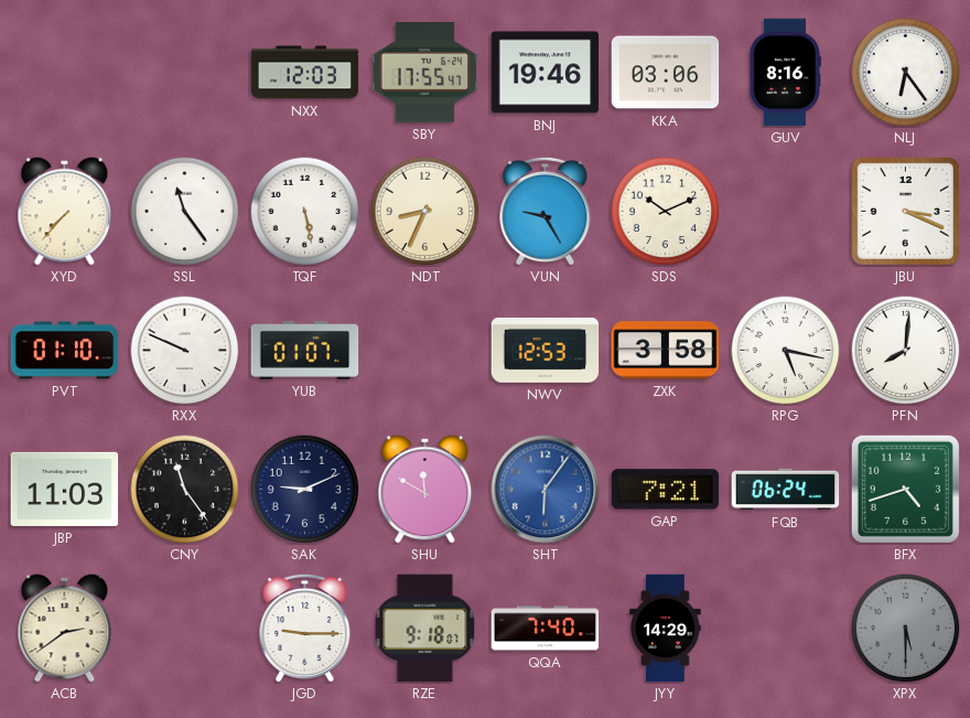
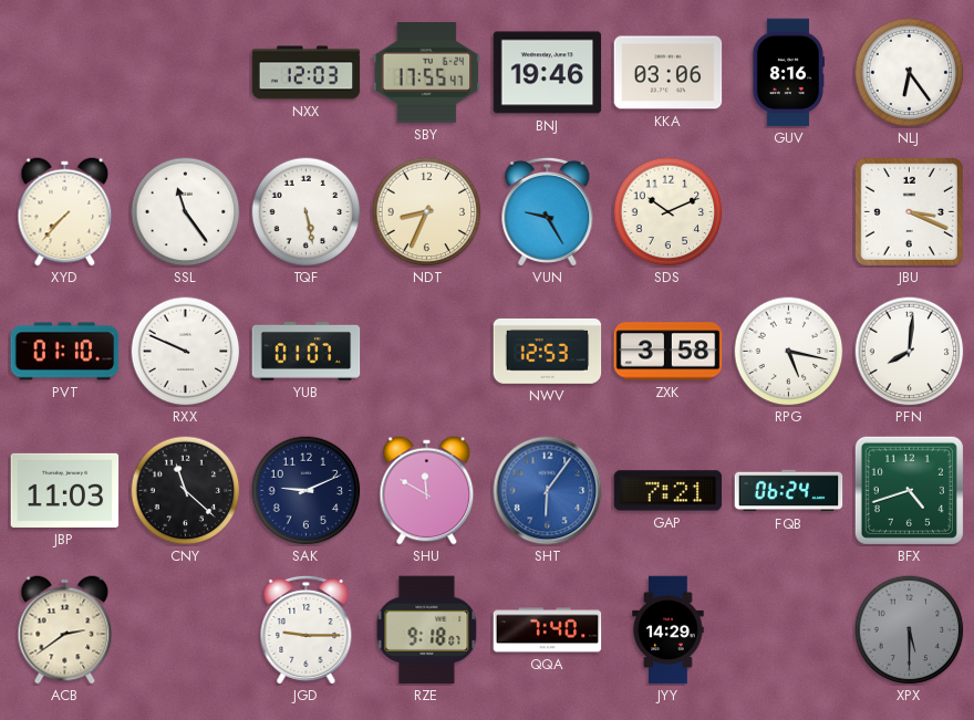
CNY: 11:24 -> 11:22
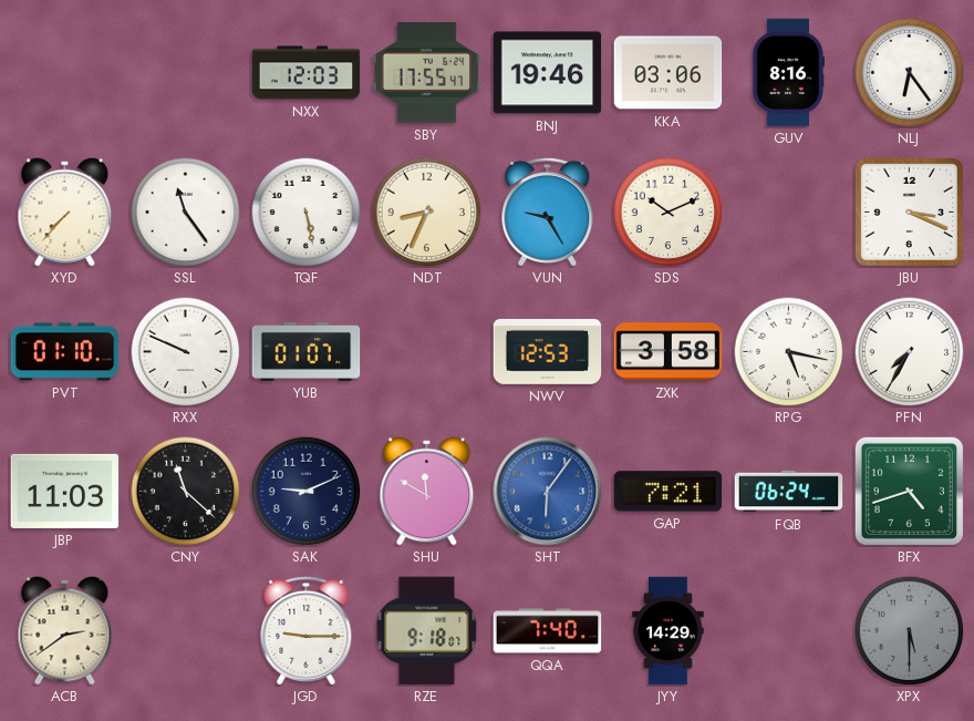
PFN: 8:01 -> 7:35
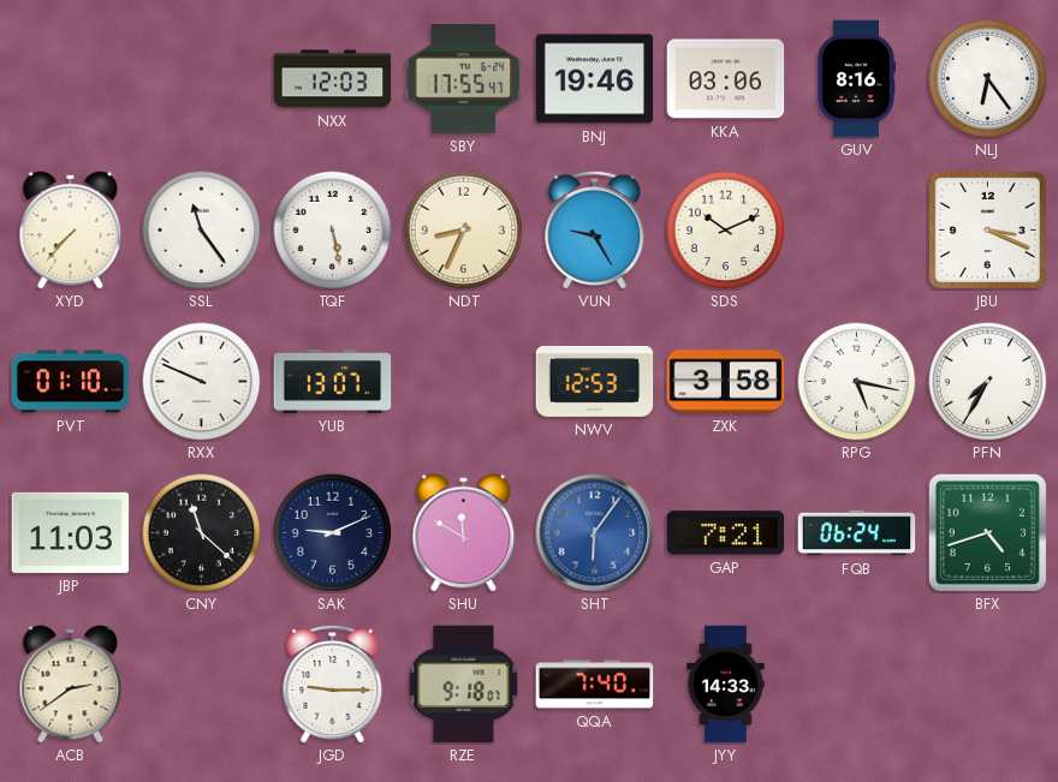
YUB: 01:07 -> 13:07
JYY: 14:29 -> 14:33
XPX: 5:30 -> none
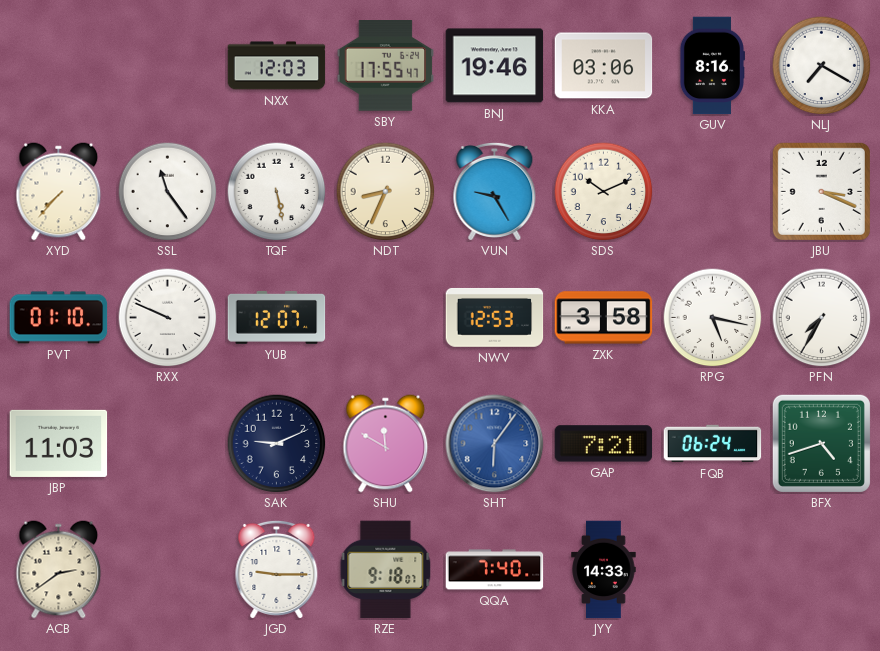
NLJ: 6:24 -> 7:20
YUB: 13:07 -> 12:07
CNY: 11:22 -> none
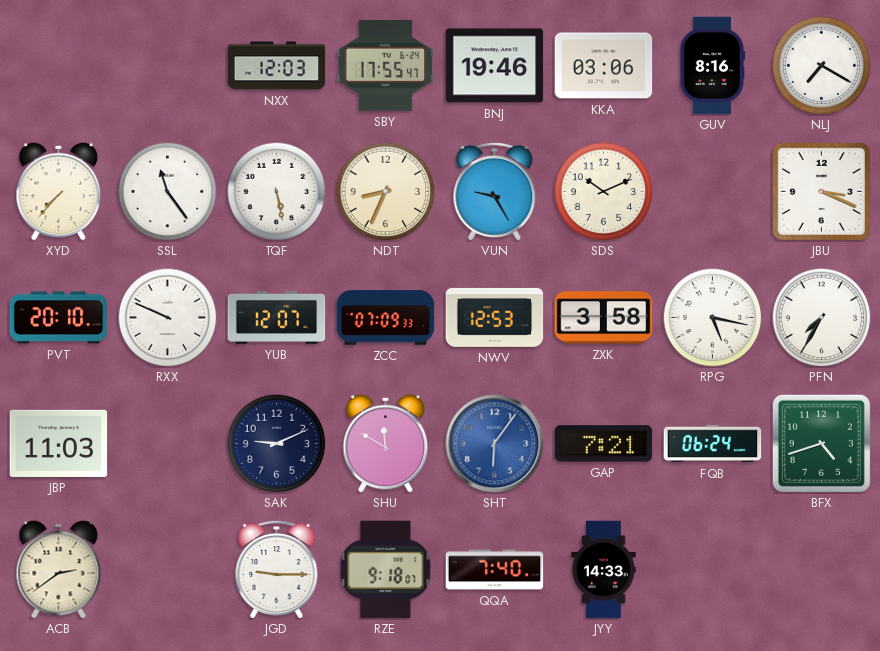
PVT: 01:10 -> 20:10
ZCC: none -> 07:09
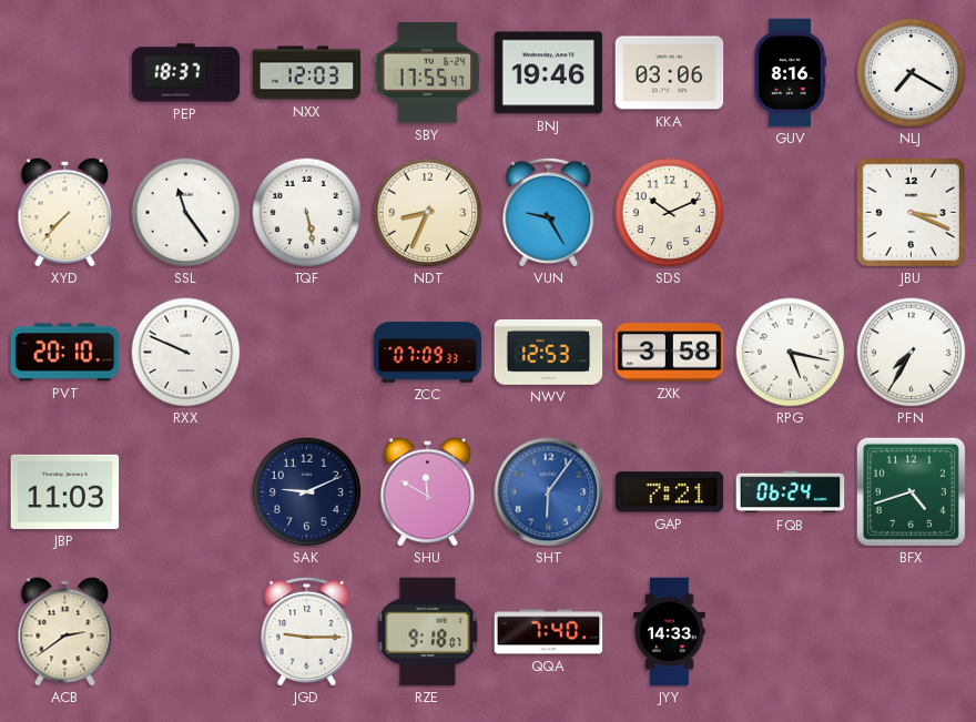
PEP: none -> 18:37
YUB: 12:07 -> none
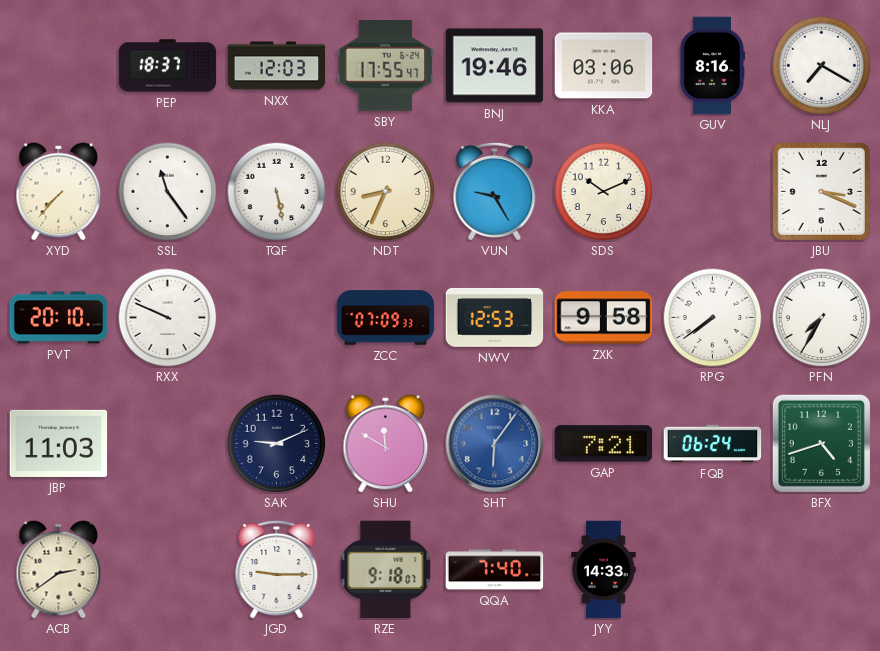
ZXK: 3:58 -> 9:58
RPG: 5:17 -> 7:39
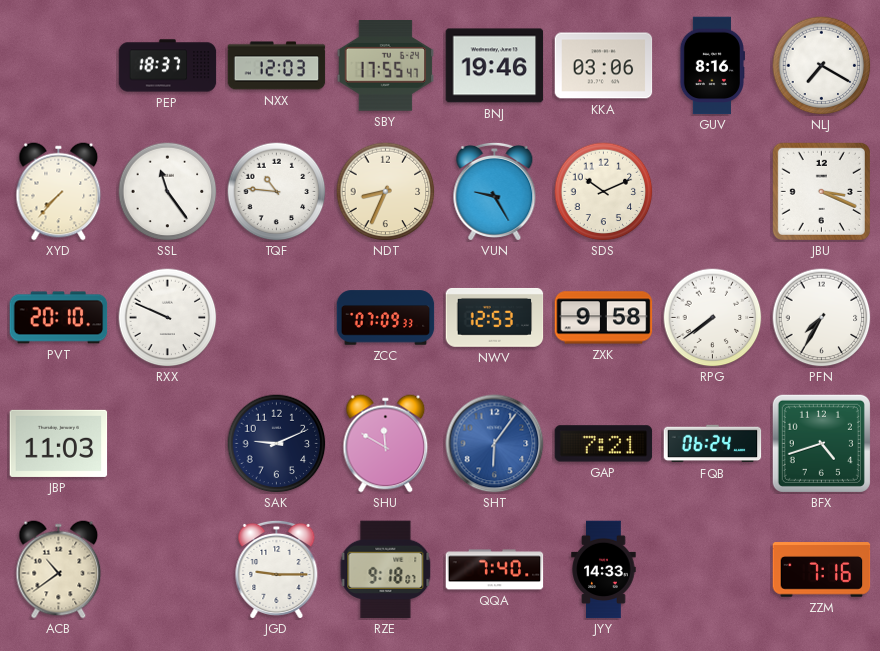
TQF: 5:28 -> 10:46
ACB: 2:39 -> 10:39
ZZM: none -> 7:16
